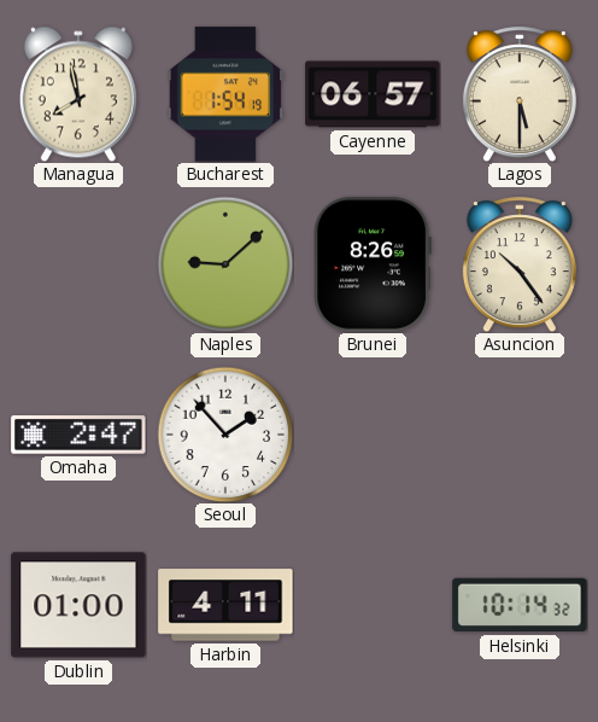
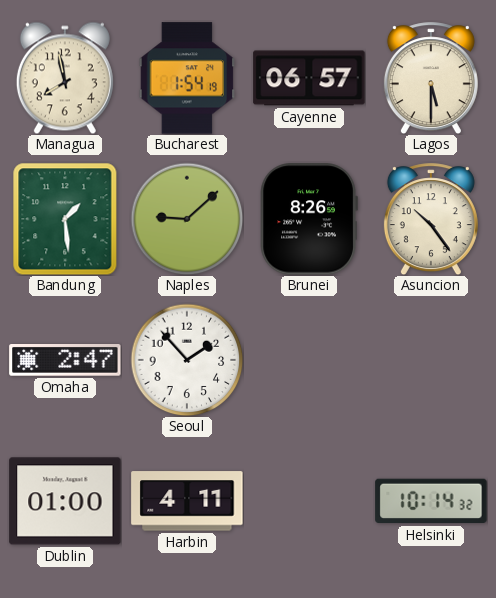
Bandung: none -> 1:29
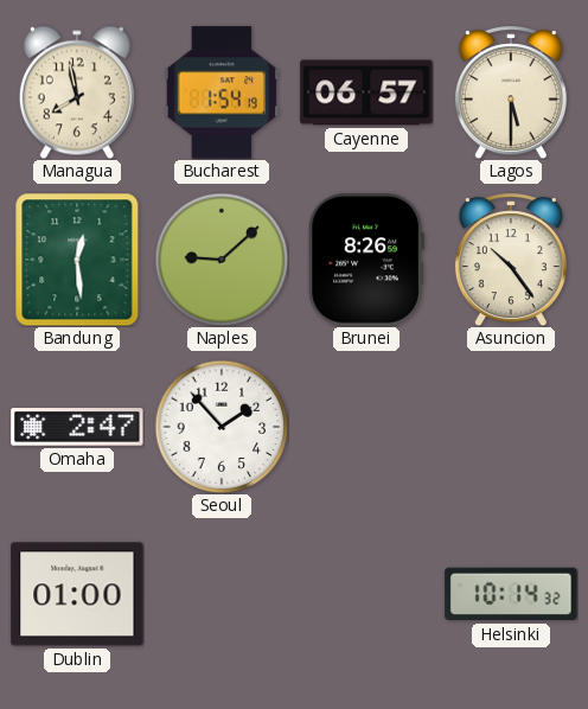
Bandung: 1:29 -> 12:29
Harbin: 4:11 -> none
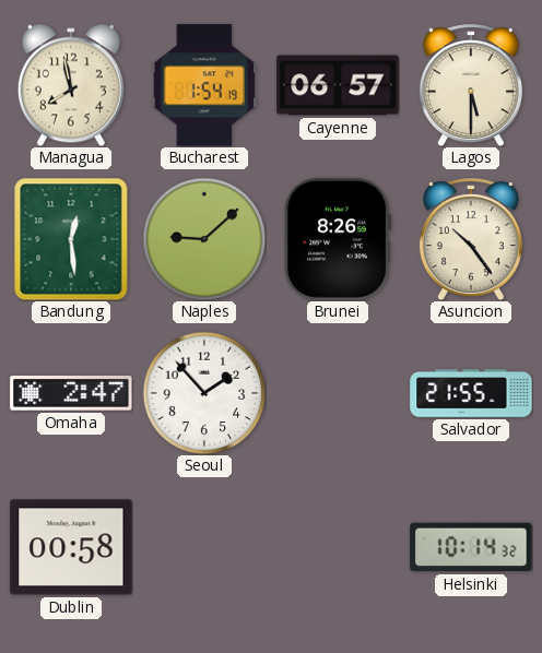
Salvador: none -> 21:55
Dublin: 01:00 -> 00:58
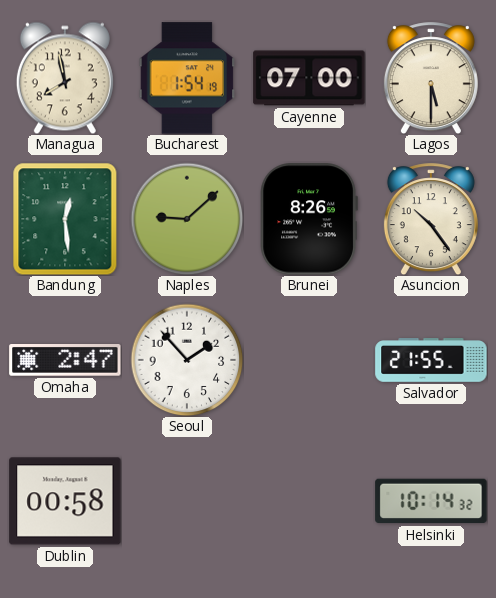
Cayenne: 06:57 -> 07:00
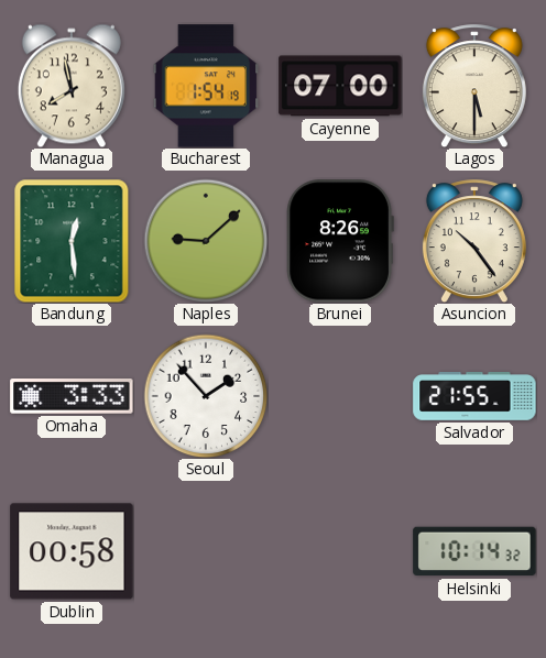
Omaha: 2:47 -> 3:33
